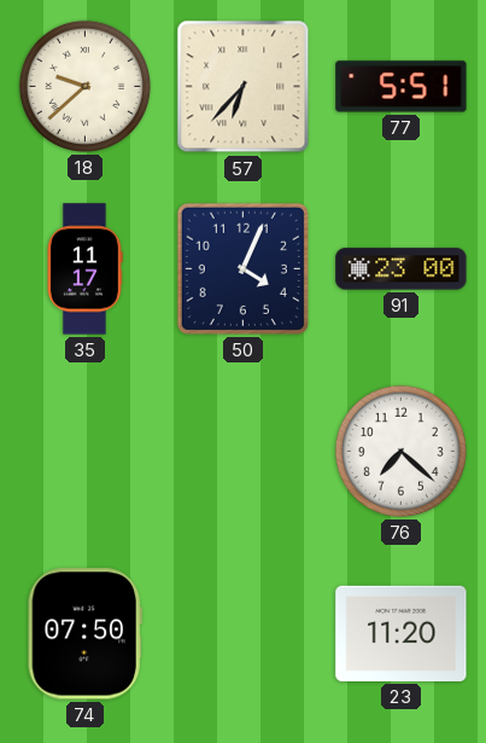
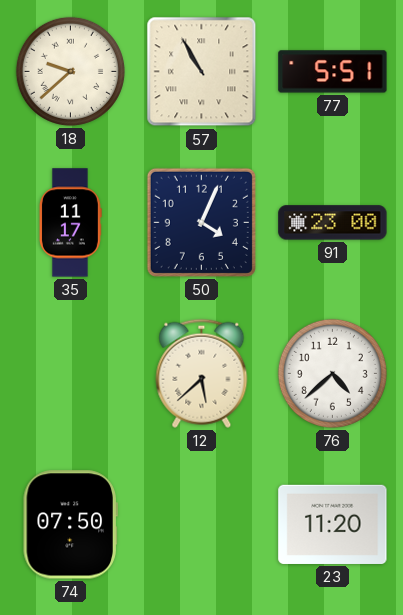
57: 6:37 -> 10:55
12: none -> 5:38
76: 7:22 -> 4:38
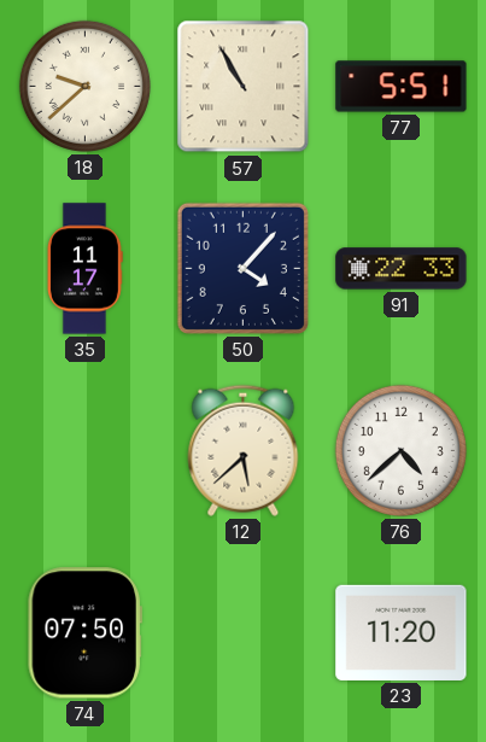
50: 4:04 -> 4:07
91: 23:00 -> 22:33
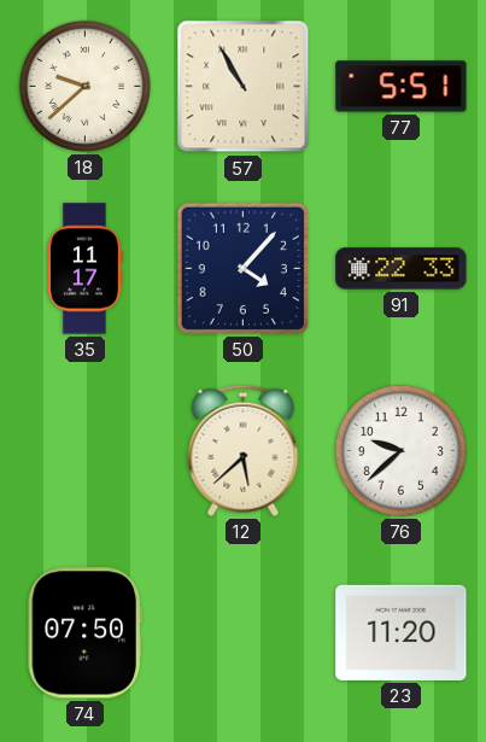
76: 4:38 -> 9:38
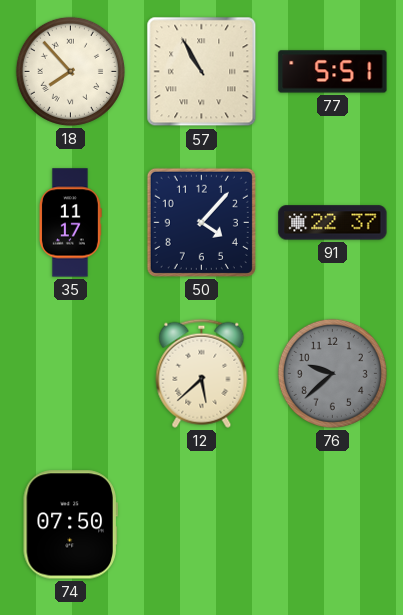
18: 9:38 -> 7:53
91: 22:33 -> 22:37
76 dial: white -> grey
23: 11:20 -> none
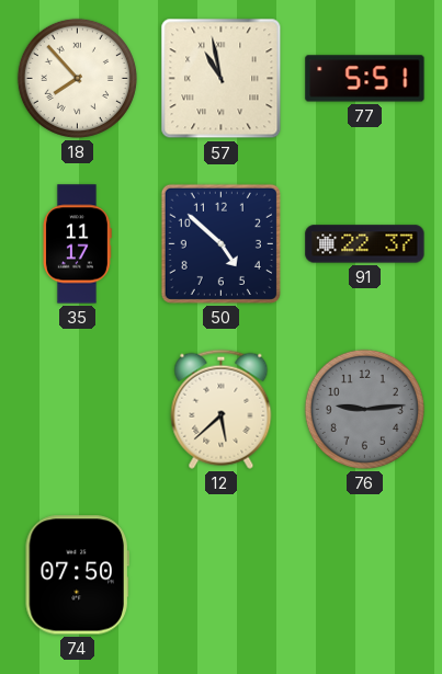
57: 10:55 -> 10:58
50: 4:07 -> 4:52
76: 9:38 -> 9:14
